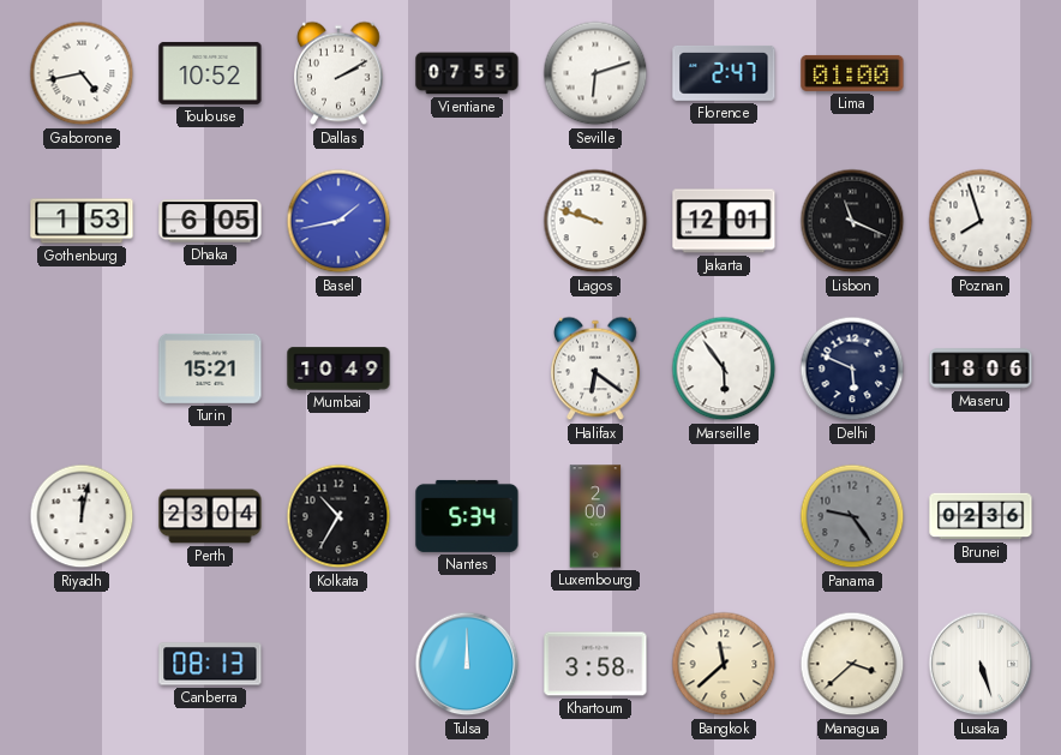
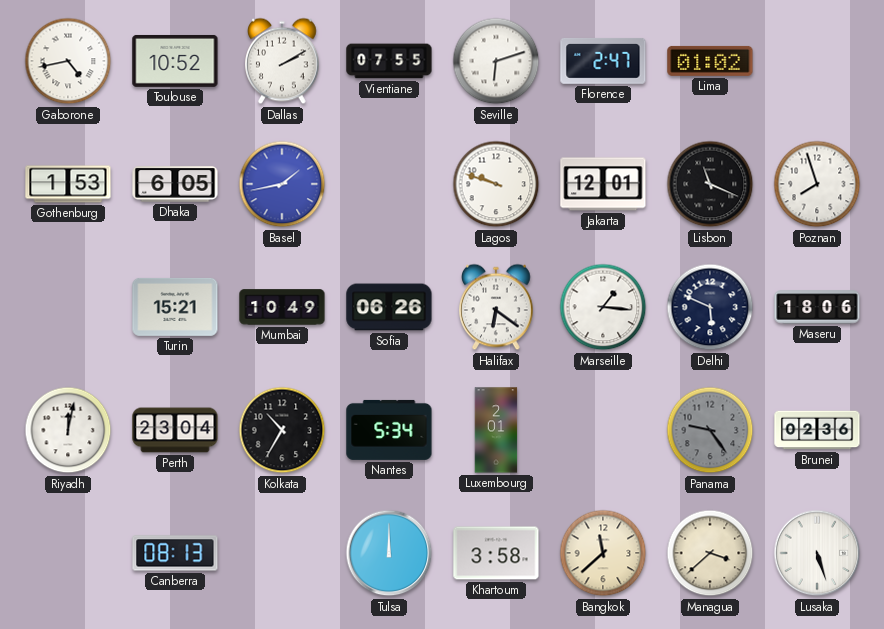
Lima: 01:00 -> 01:02
Sofia: none -> 06:26
Marseille: 5:54 -> 1:16
Luxembourg: 2:00 -> 2:01
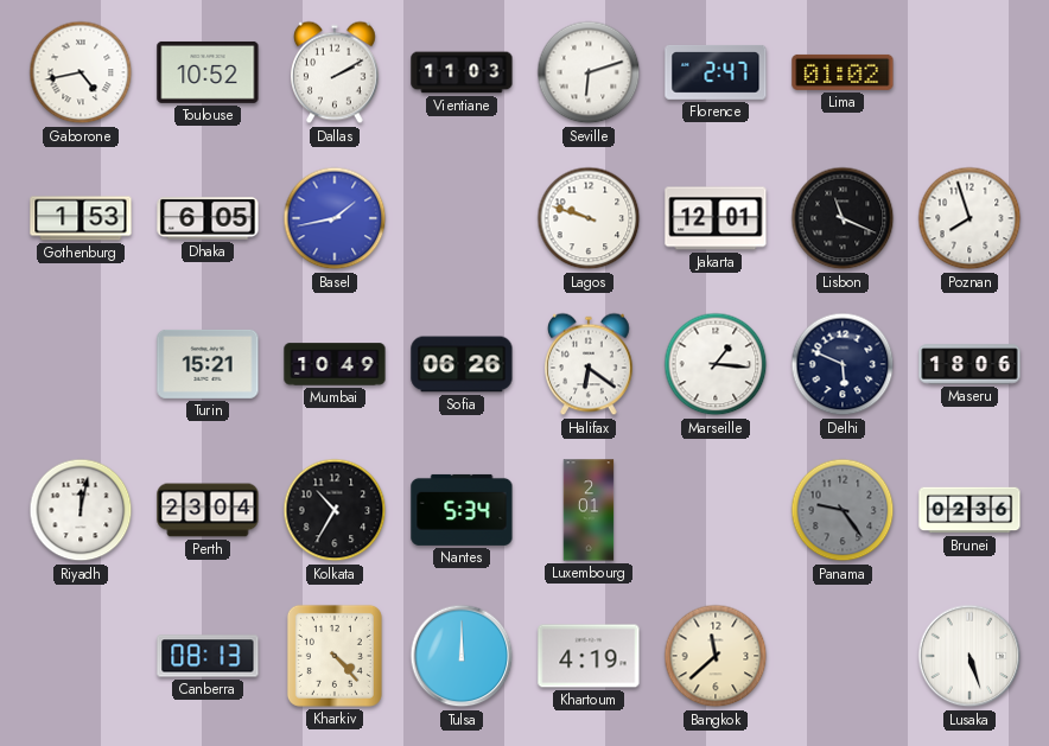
Vientiane: 07:55 -> 11:03
Kharkiv: none -> 4:23
Khartoum: 3:58 -> 4:19
Managua: 3:38 -> none
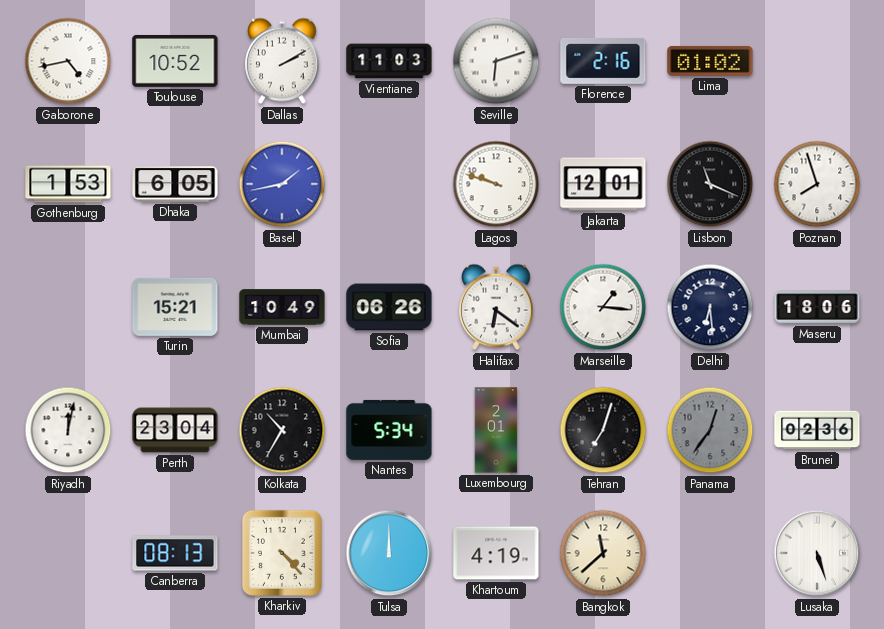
Florence: 2:47 -> 2:16
Delhi: 5:49 -> 6:29
Tehran: none -> 7:03
Panama: 9:24 -> 12:36
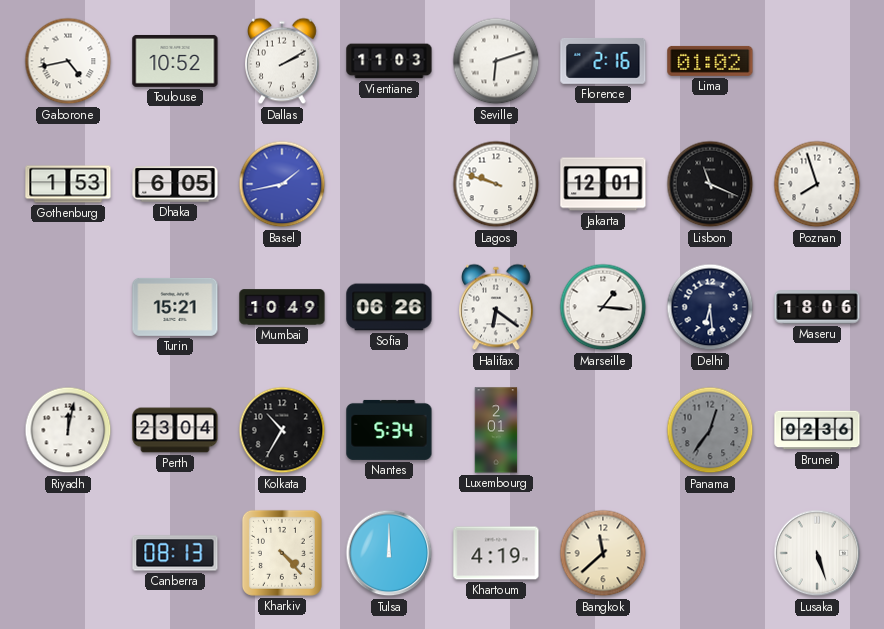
Tehran: 7:03 -> none
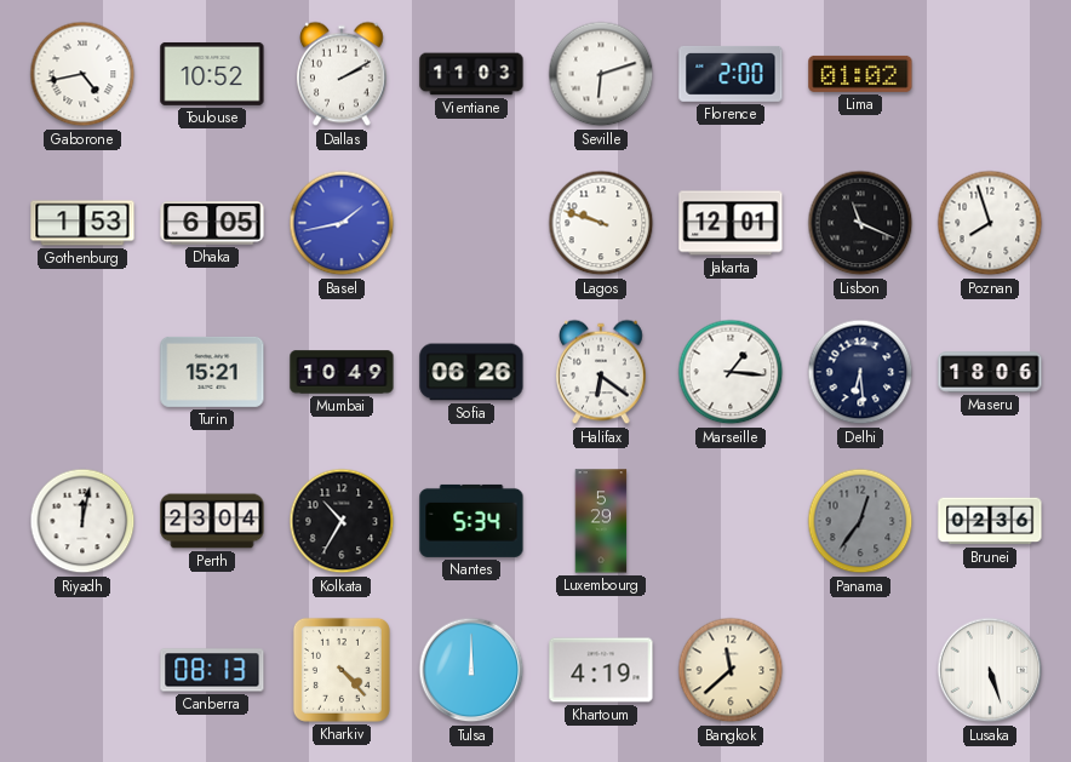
Florence: 2:16 -> 2:00
Luxembourg: 2:01 -> 5:29
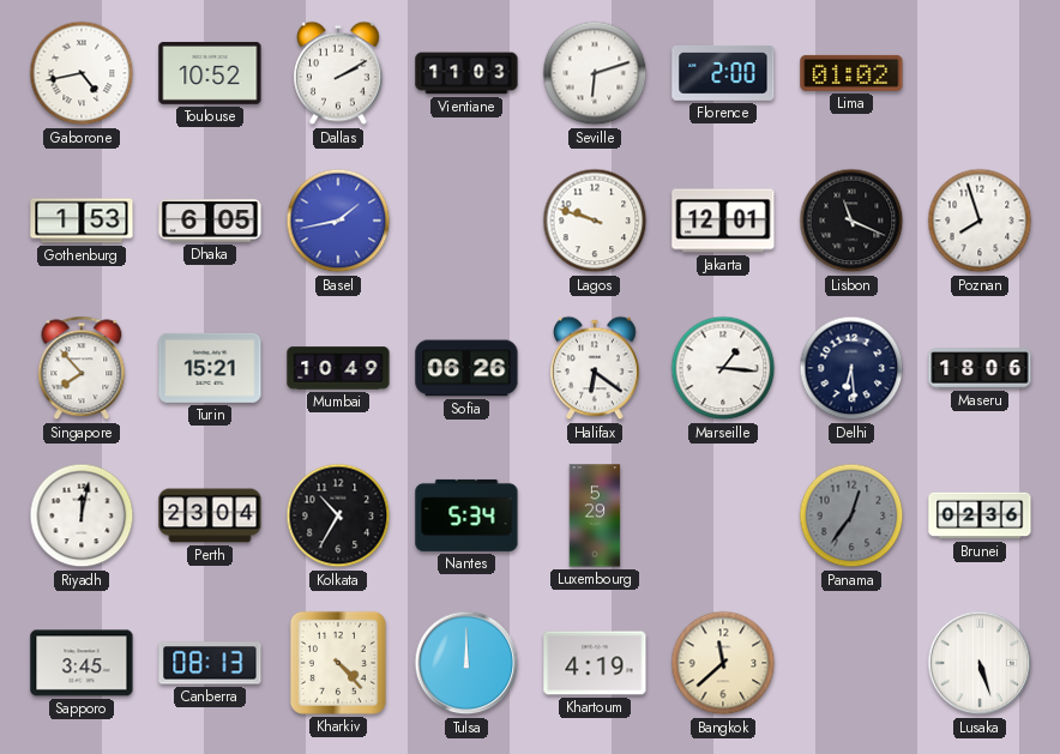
Singapore: none -> 7:53
Sapporo: none -> 3:45
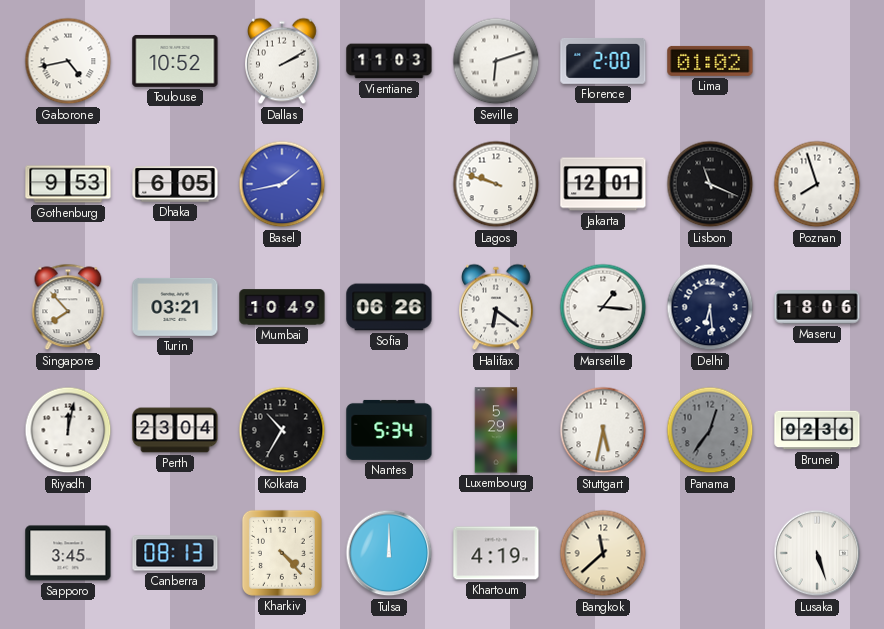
Gothenburg: 1:53 -> 9:53
Turin: 15:21 -> 03:21
Stuttgart: none -> 5:32
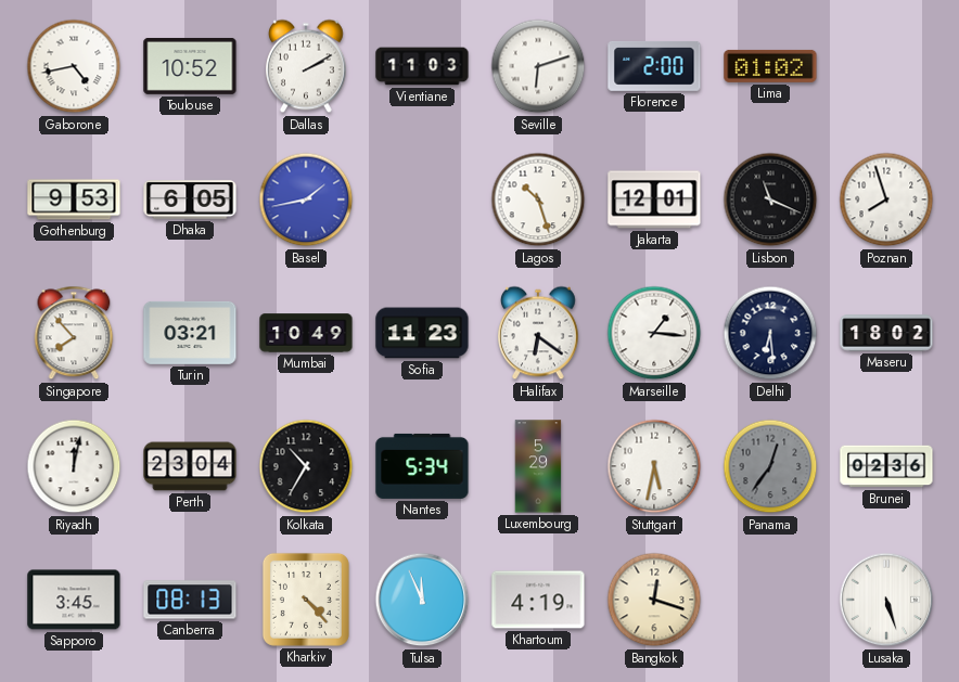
Lagos: 9:48 -> 10:27
Sofia: 06:26 -> 11:23
Maseru: 18:06 -> 18:02
Tulsa: 12:00 -> 11:56
Bangkok: 11:38 -> 12:18
